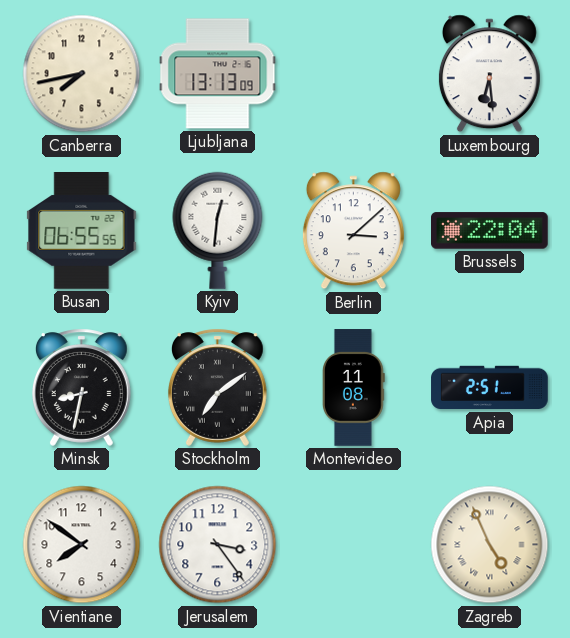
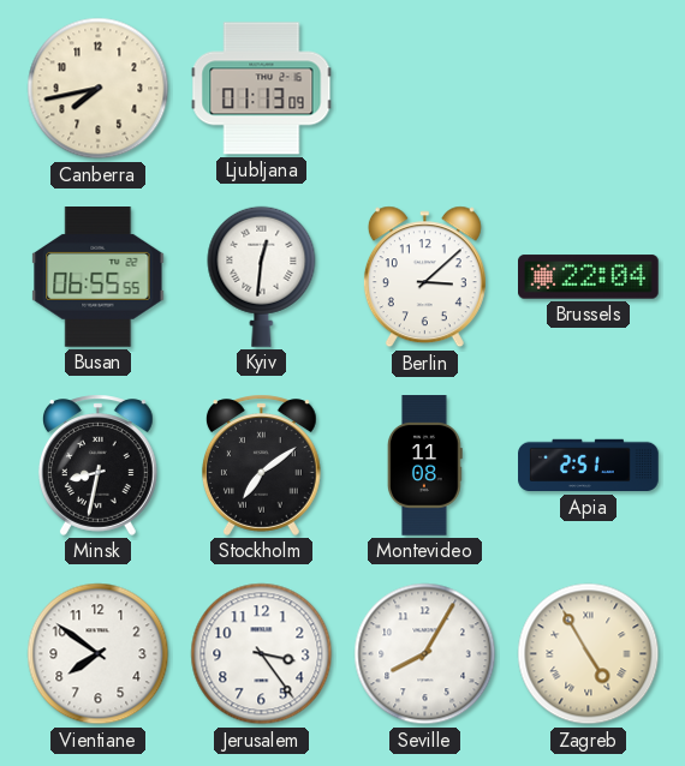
Ljubljana: 13:13 -> 01:13
Luxembourg: 6:29 -> none
Seville: none -> 8:05
Zagreb: 4:56 -> 4:55
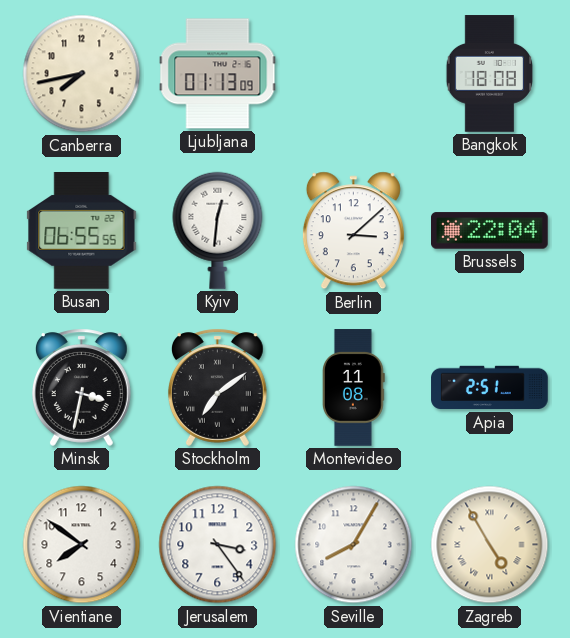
Bangkok: none -> 18:08
Minsk: 8:32 -> 3:32
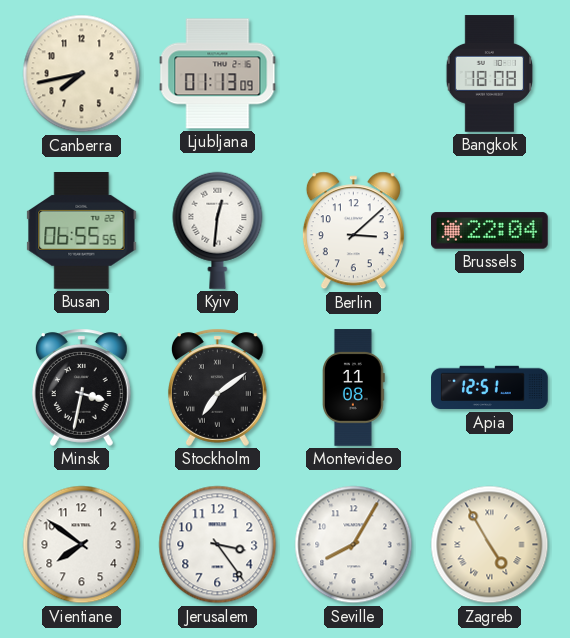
Apia: 2:51 -> 12:51
